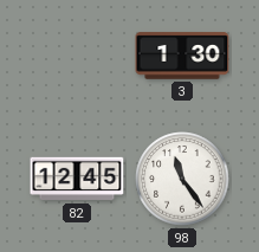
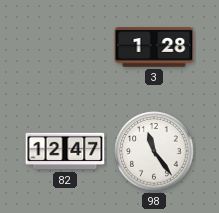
3: 1:30 -> 1:28
82: 12:45 -> 12:47
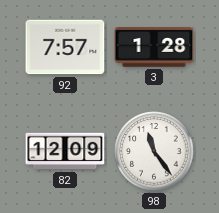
92: none -> 7:57
82: 12:47 -> 12:09
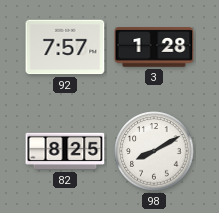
82: 12:09 -> 8:25
98: 11:24 -> 8:10
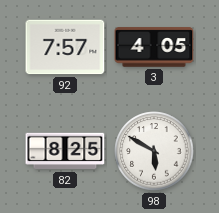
3: 1:28 -> 4:05
98: 8:10 -> 5:50
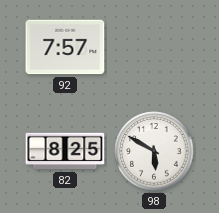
3: 4:05 -> none
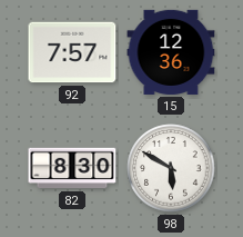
15: none -> 12:36
82: 8:25 -> 8:30
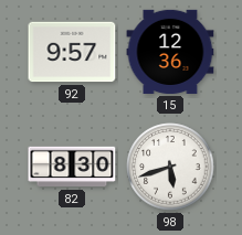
92: 7:57 -> 9:57
98: 5:50 -> 5:42
